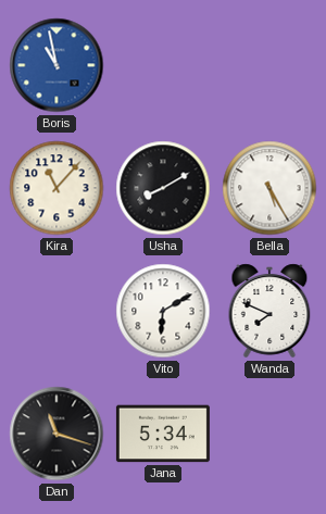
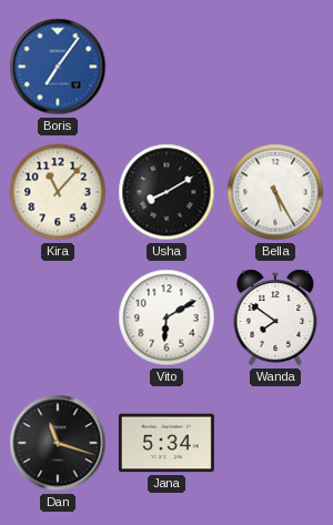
Boris: 10:58 -> 7:06
Wanda: 7:49 -> 7:51
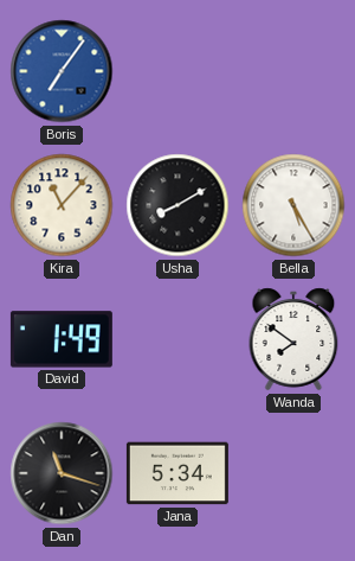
David: none -> 1:49
Vito: 6:10 -> none
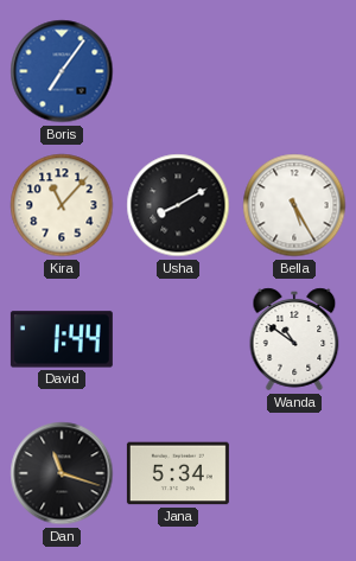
David: 1:49 -> 1:44
Wanda: 7:51 -> 10:51
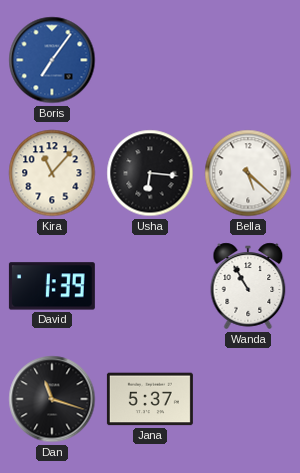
Usha: 8:10 -> 6:16
Bella: 5:25 -> 5:22
David: 1:44 -> 1:39
Wanda: 10:51 -> 10:55
Jana: 5:34 -> 5:37
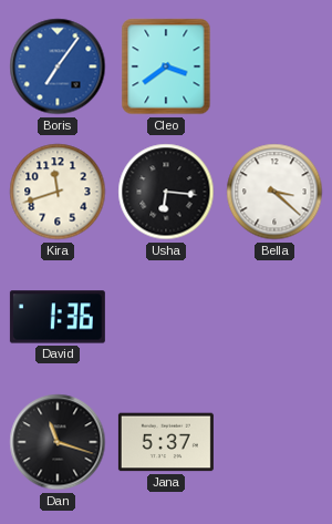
Cleo: none -> 3:39
Kira: 11:07 -> 11:42
Bella: 5:22 -> 3:22
David: 1:39 -> 1:36
Wanda: 10:55 -> none
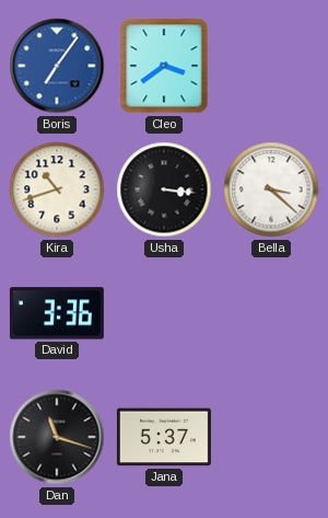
Kira: 11:42 -> 10:42
Usha: 6:16 -> 3:16
David: 1:36 -> 3:36
